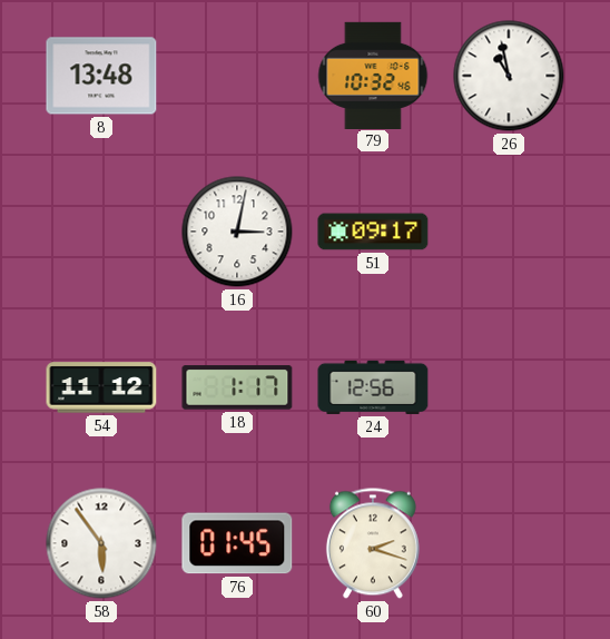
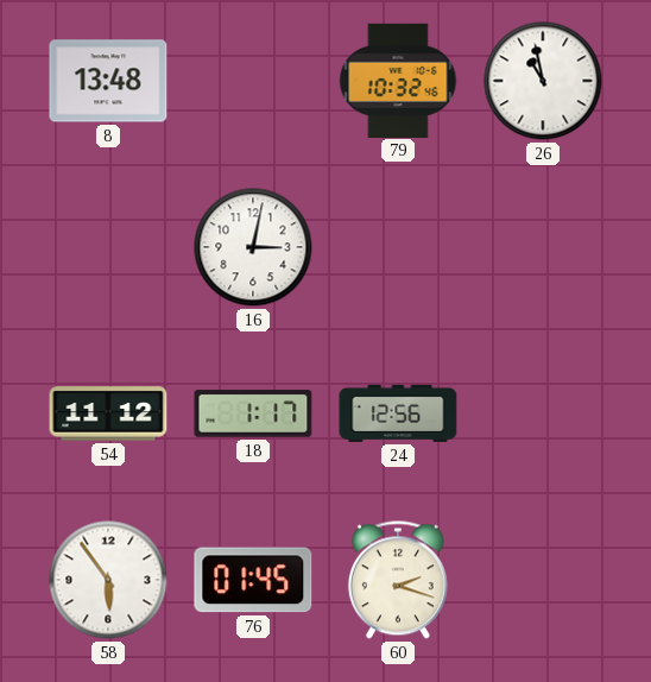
51: 09:17 -> none
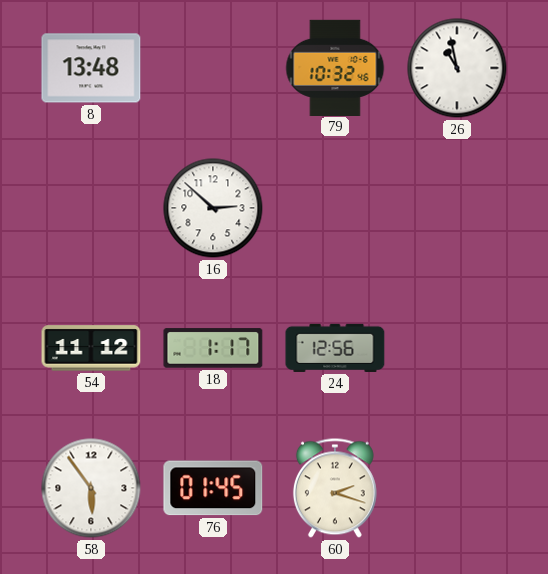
16: 3:02 -> 2:52
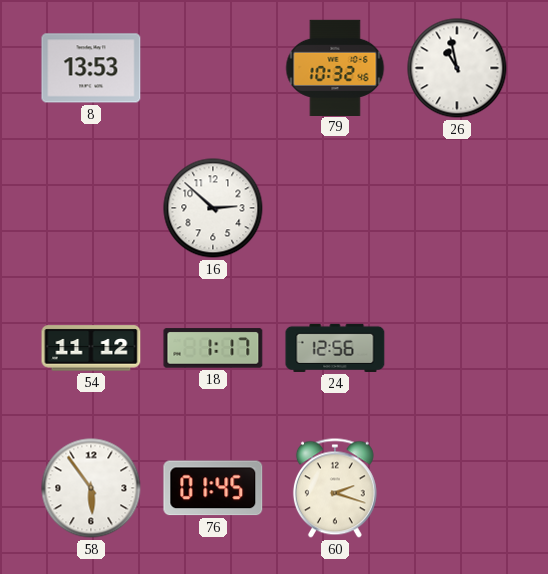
8: 13:48 -> 13:53
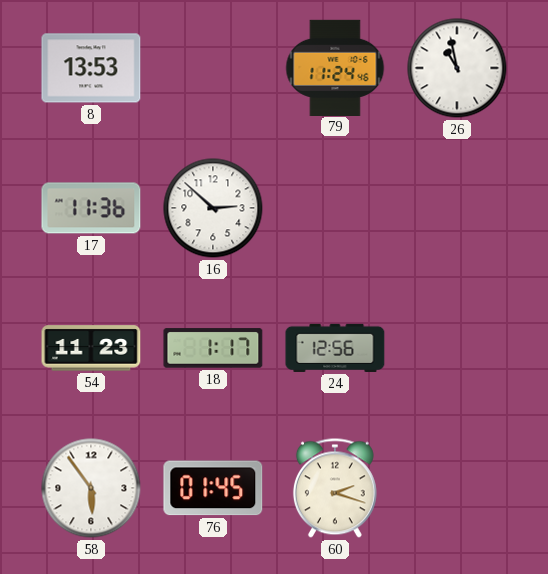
79: 10:32 -> 11:24
17: none -> 11:36
54: 11:12 -> 11:23
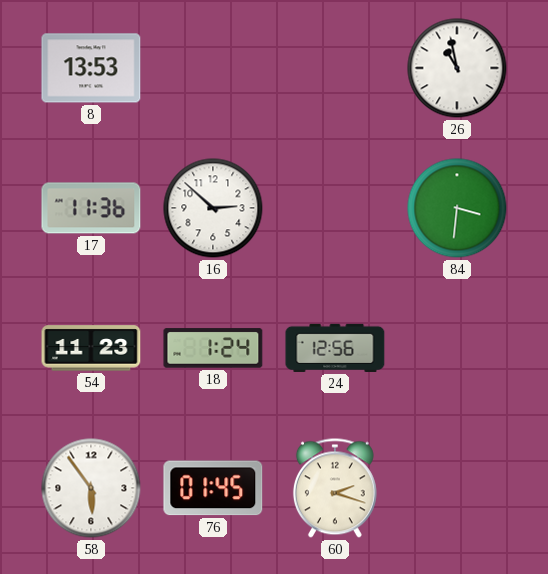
79: 11:24 -> none
84: none -> 3:31
18: 1:17 -> 1:24
